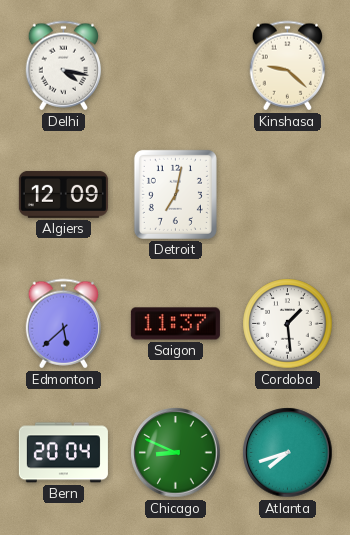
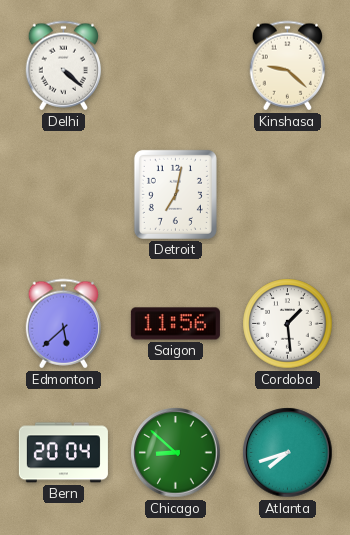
Delhi: 4:17 -> 4:22
Algiers: 12:09 -> none
Saigon: 11:37 -> 11:56
Chicago: 8:49 -> 8:52
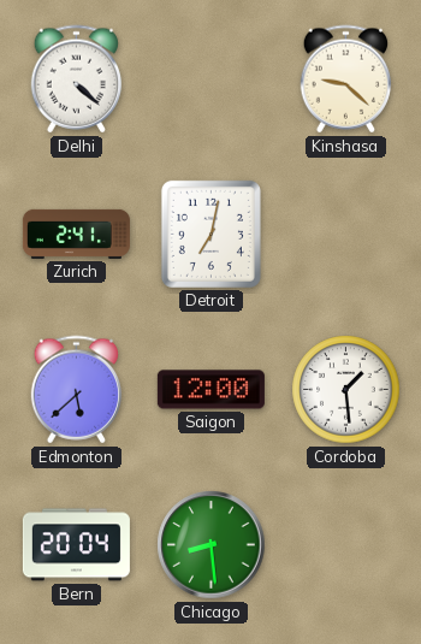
Zurich: none -> 2:41
Saigon: 11:56 -> 12:00
Chicago: 8:52 -> 8:29
Atlanta: 7:42 -> none
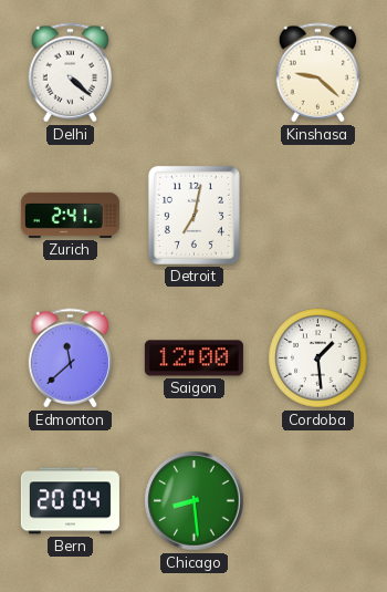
Edmonton: 5:38 -> 11:38
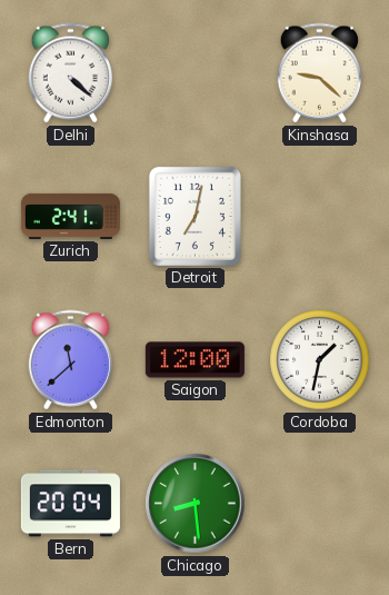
Cordoba: 1:29 -> 1:32
